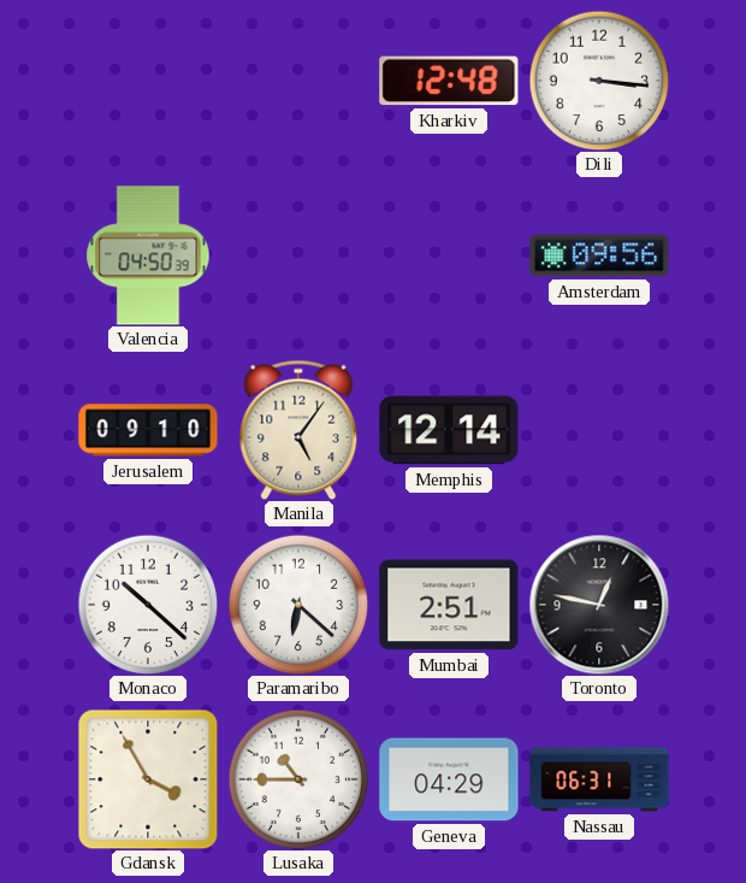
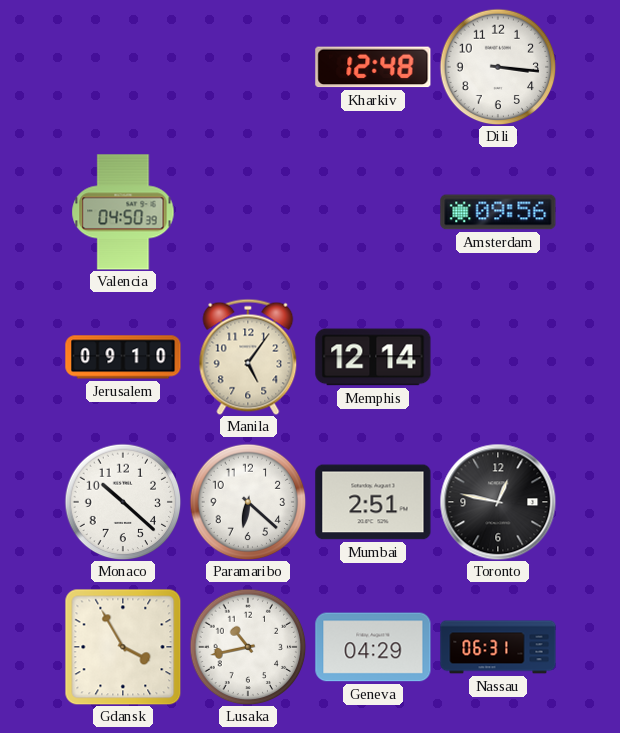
Lusaka: 10:45 -> 10:43
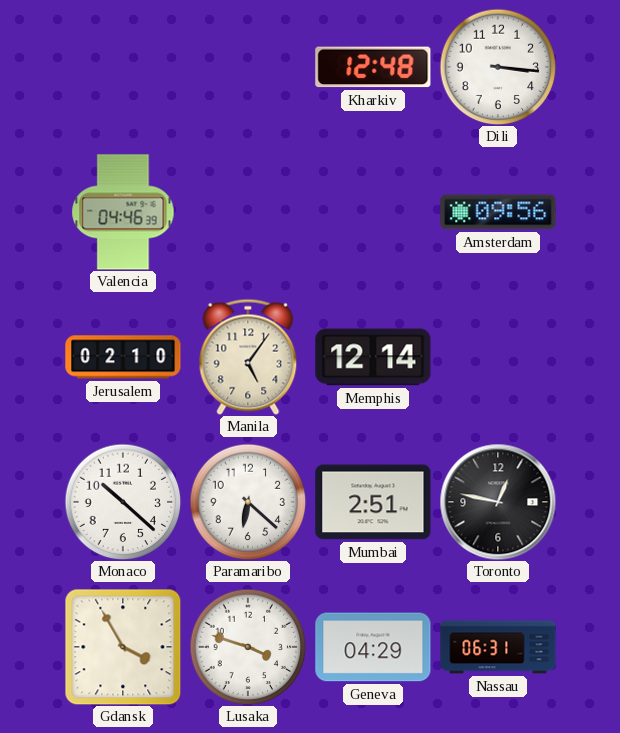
Valencia: 04:50 -> 04:46
Jerusalem: 09:10 -> 02:10
Lusaka: 10:43 -> 3:48
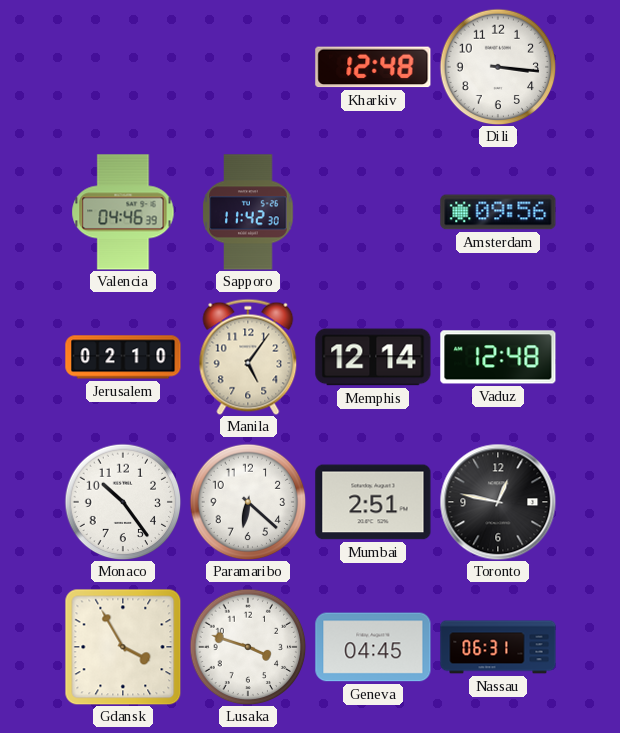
Sapporo: none -> 11:42
Vaduz: none -> 12:48
Monaco: 10:22 -> 10:24
Geneva: 04:29 -> 04:45
